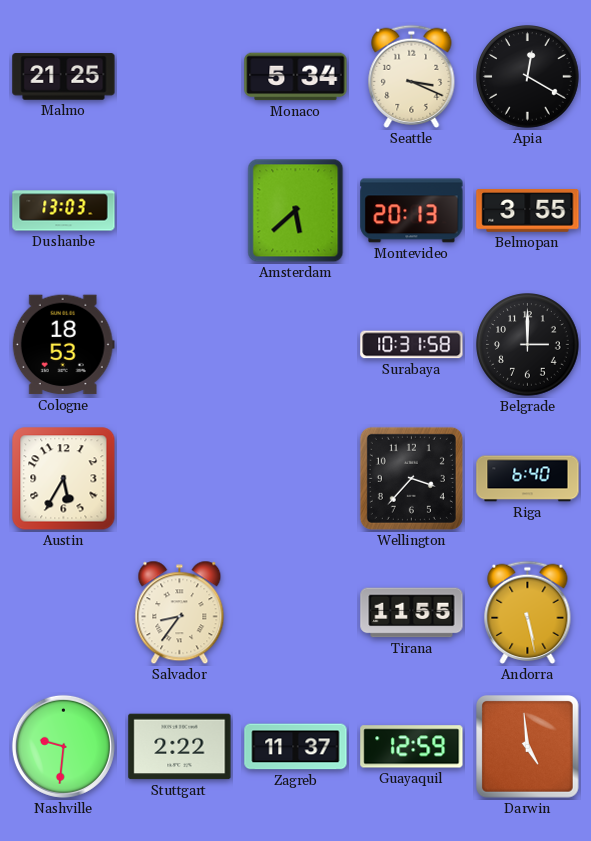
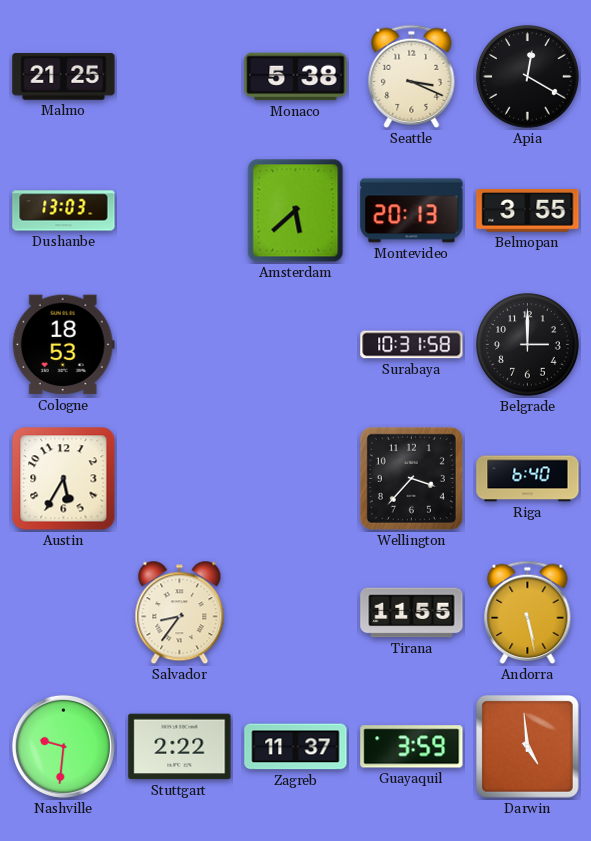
Monaco: 5:34 -> 5:38
Guayaquil: 12:59 -> 3:59
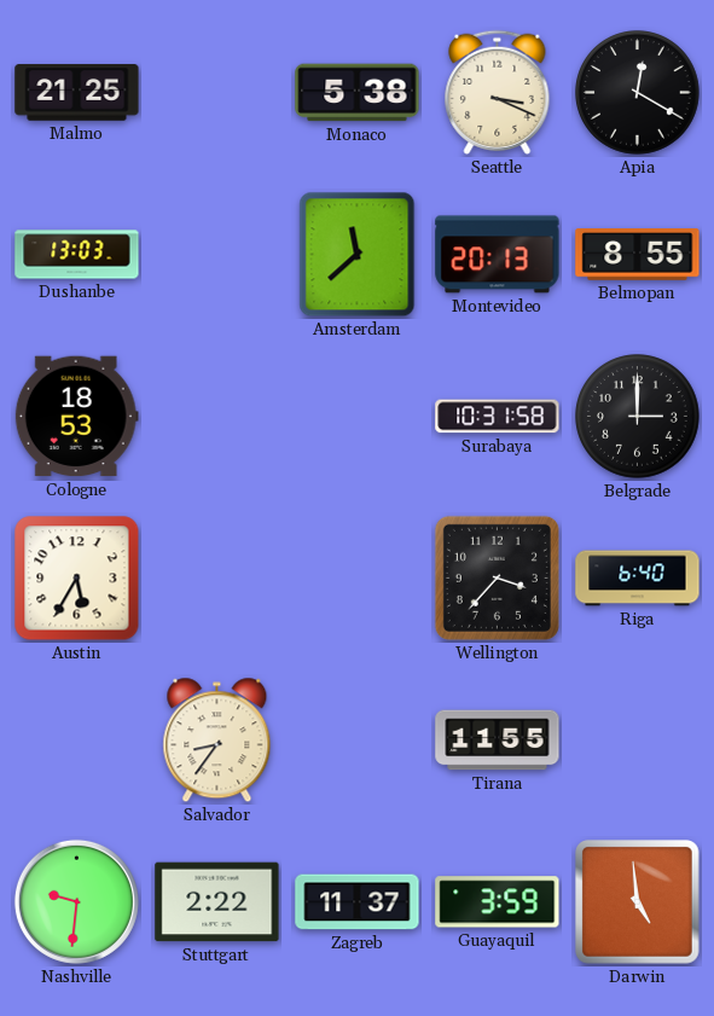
Amsterdam: 5:38 -> 11:38
Belmopan: 3:55 -> 8:55
Andorra: 5:28 -> none
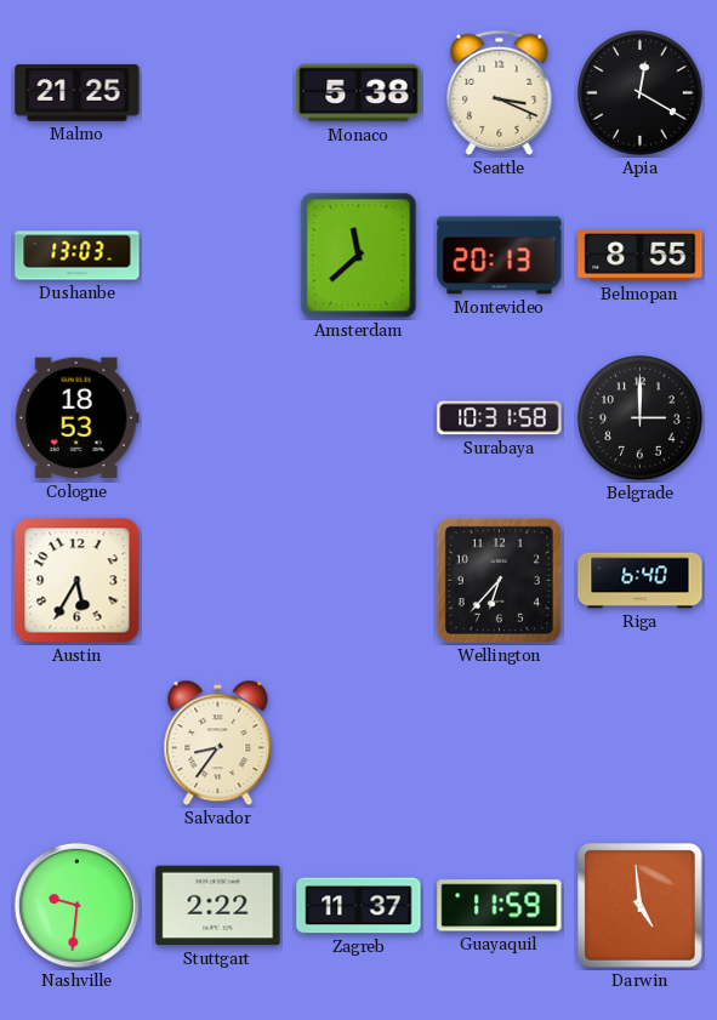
Wellington: 3:37 -> 6:37
Tirana: 11:55 -> none
Guayaquil: 3:59 -> 11:59
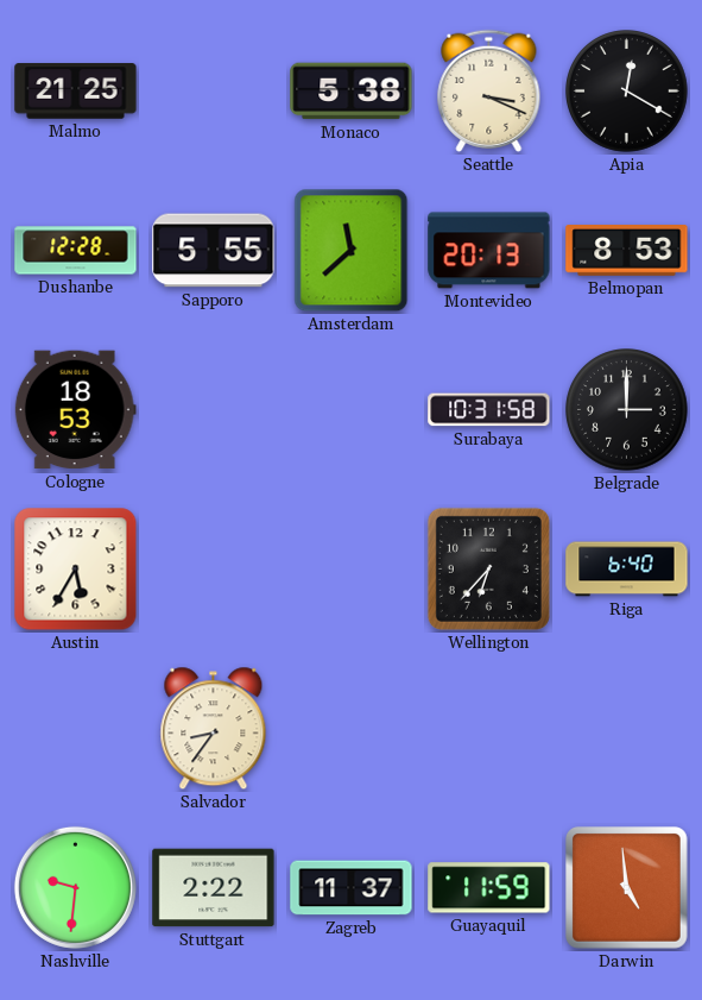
Dushanbe: 13:03 -> 12:28
Sapporo: none -> 5:55
Belmopan: 8:55 -> 8:53
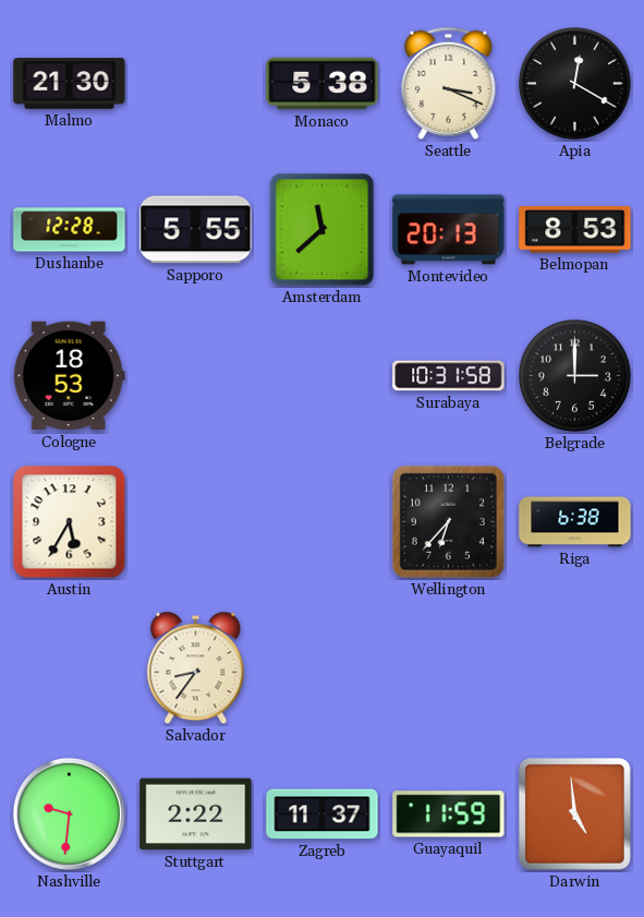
Malmo: 21:25 -> 21:30
Riga: 6:40 -> 6:38
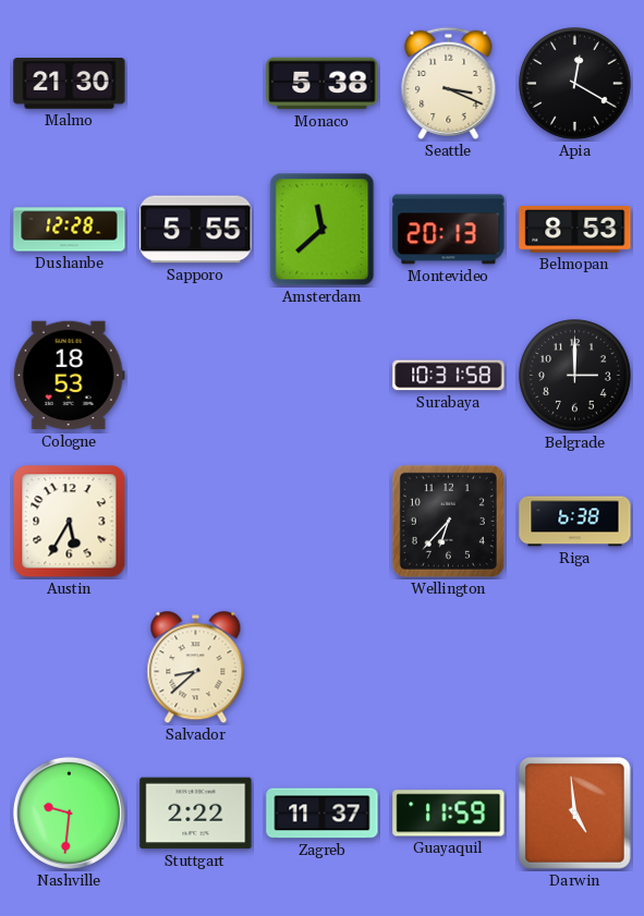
Salvador: 8:36 -> 8:38
